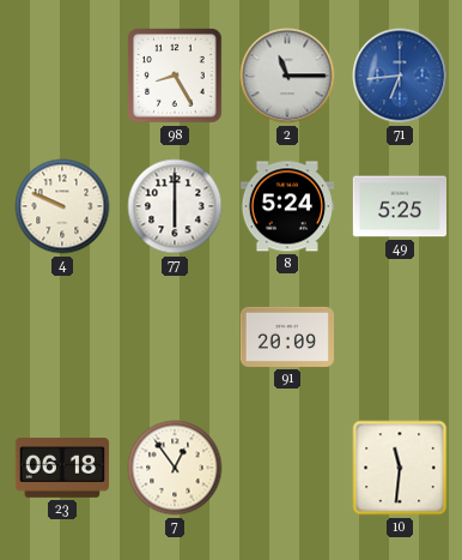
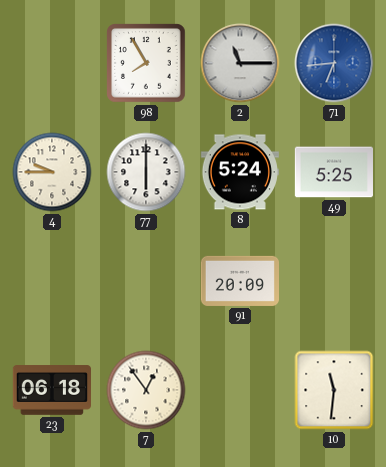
98: 8:25 -> 7:55
4: 9:49 -> 9:45
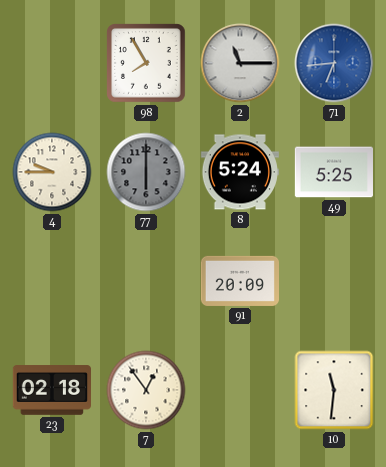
77 dial: white -> grey
23: 06:18 -> 02:18
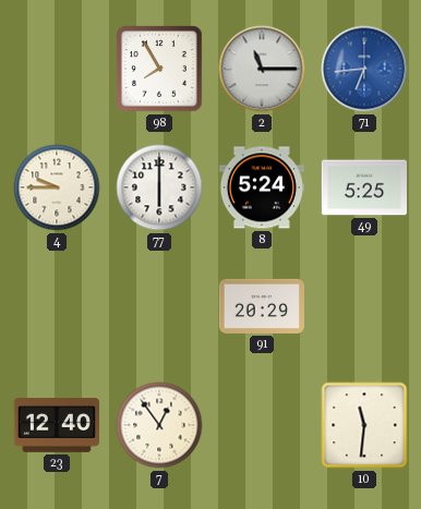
77 dial: grey -> white
91: 20:09 -> 20:29
23: 02:18 -> 12:40
